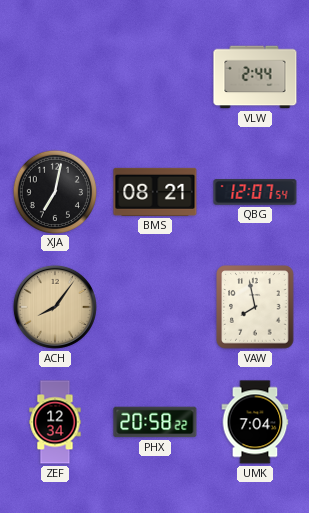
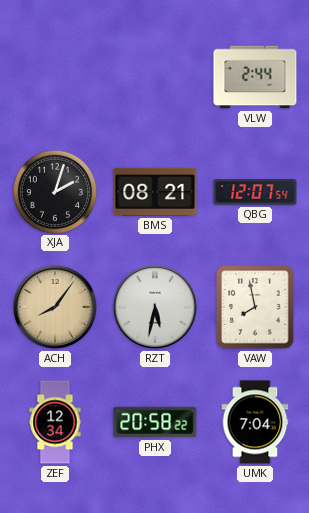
XJA: 7:02 -> 2:03
RZT: none -> 5:32
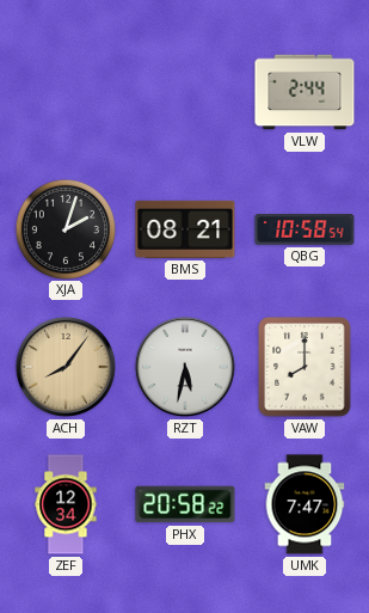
QBG: 12:07 -> 10:58
VAW: 7:58 -> 8:00
UMK: 7:04 -> 7:47
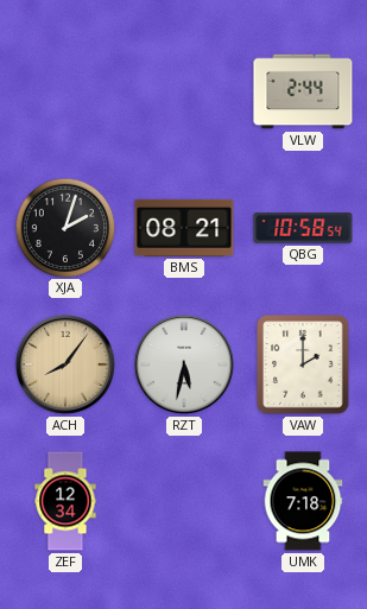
VAW: 8:00 -> 2:00
PHX: 20:58 -> none
UMK: 7:47 -> 7:18
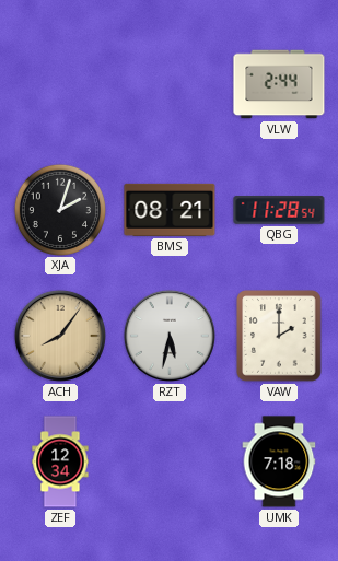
QBG: 10:58 -> 11:28
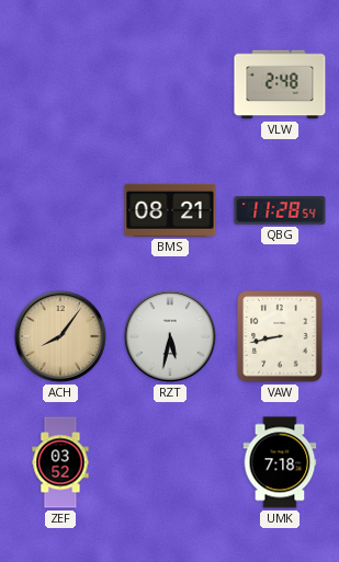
VLW: 2:44 -> 2:48
XJA: 2:03 -> none
VAW: 2:00 -> 8:43
ZEF: 12:34 -> 03:52
